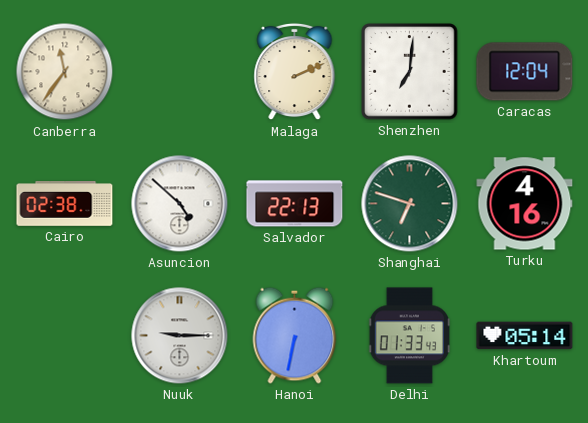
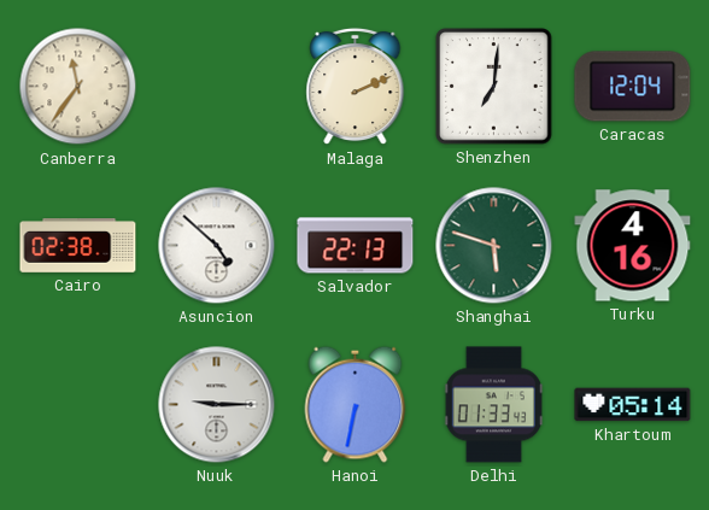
Shanghai: 6:48 -> 5:48
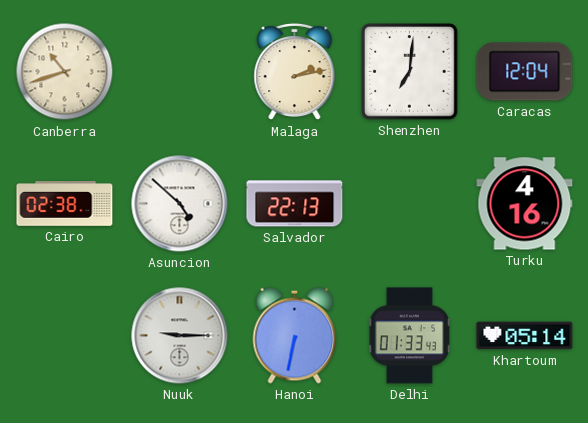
Canberra: 11:36 -> 10:42
Malaga: 2:11 -> 2:13
Shanghai: 5:48 -> none
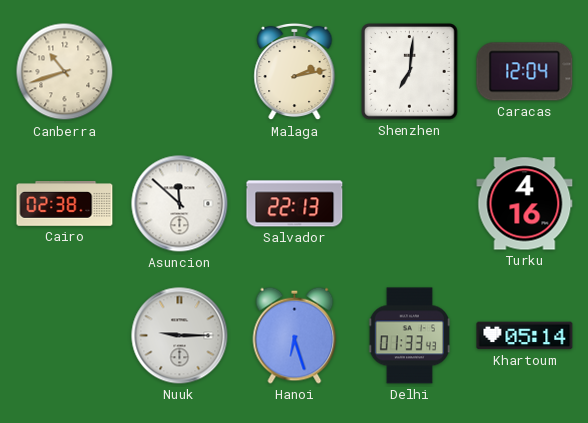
Asuncion: 4:52 -> 11:52
Hanoi: 6:32 -> 6:27
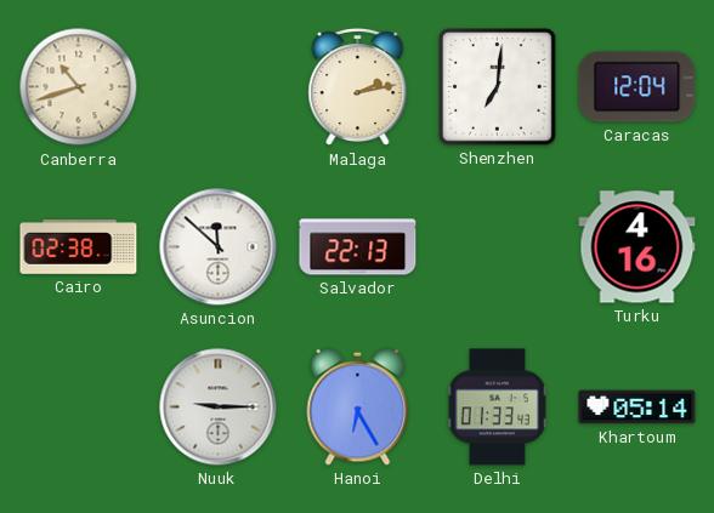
Hanoi: 6:27 -> 6:25
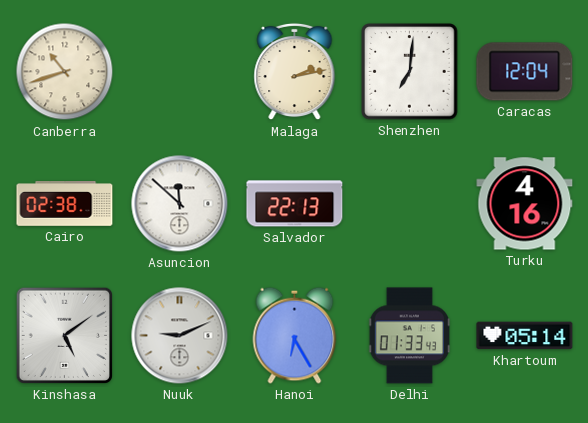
Kinshasa: none -> 5:09
Nuuk: 9:15 -> 9:11
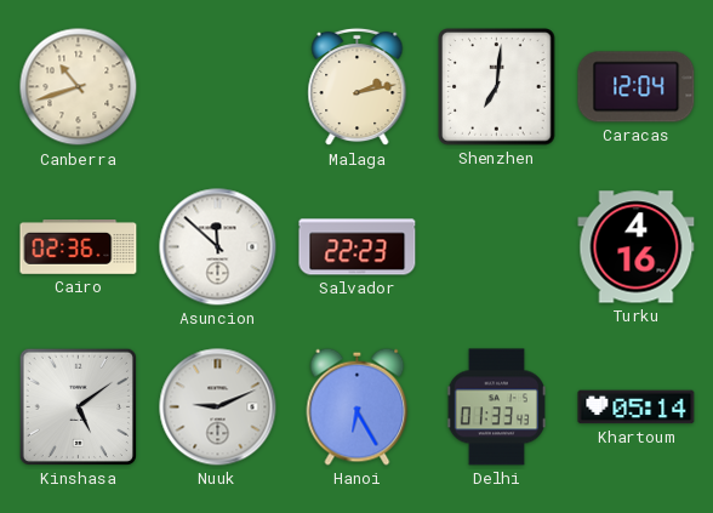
Cairo: 02:38 -> 02:36
Salvador: 22:13 -> 22:23
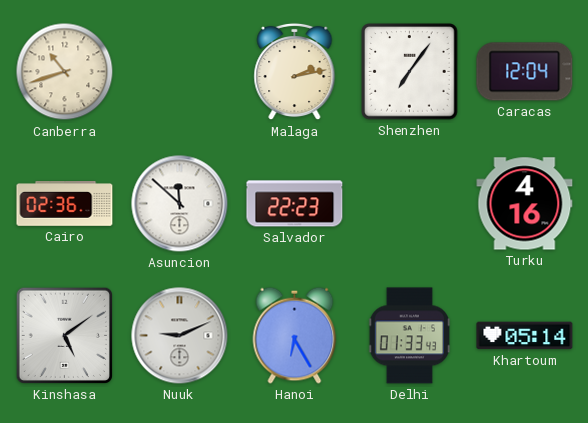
Shenzhen: 7:01 -> 7:06
